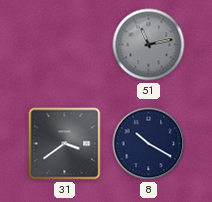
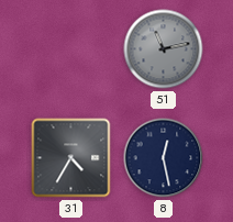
31: 3:39 -> 4:35
8: 10:20 -> 12:28
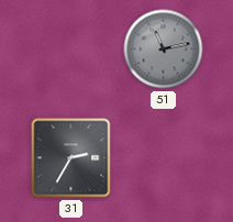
31: 4:35 -> 2:35
8: 12:28 -> none
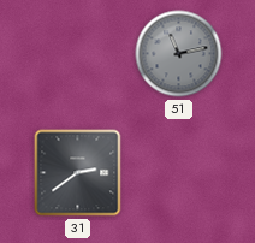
31: 2:35 -> 2:39
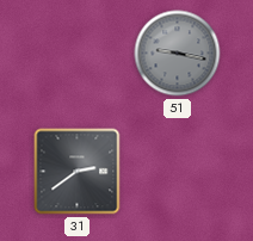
51: 11:13 -> 9:17
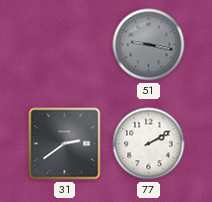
77: none -> 2:10
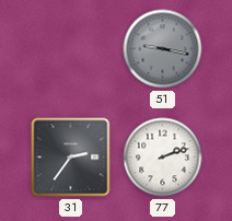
31: 2:39 -> 2:36
77: 2:10 -> 2:12
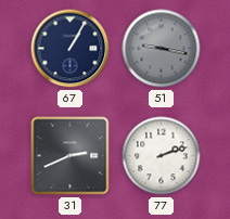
67: none -> 1:05
31: 2:36 -> 2:41
